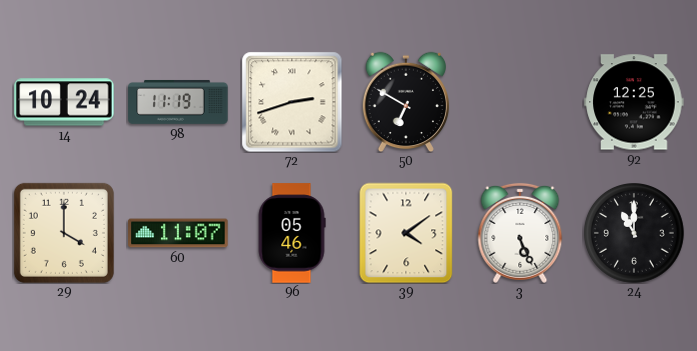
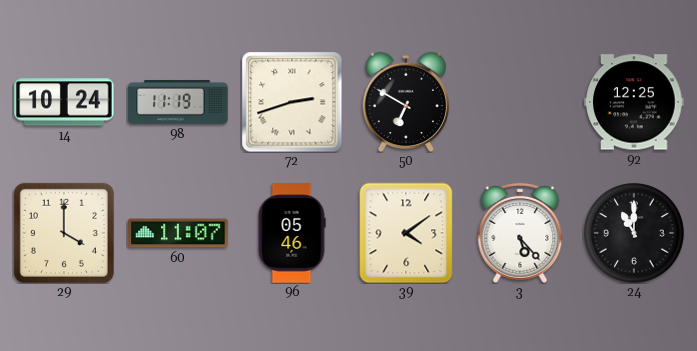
3: 5:26 -> 5:23
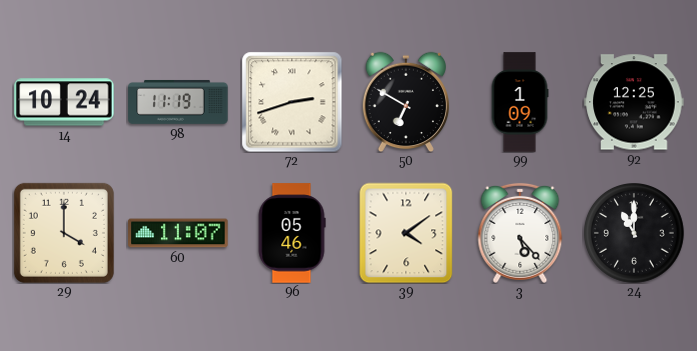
99: none -> 1:09
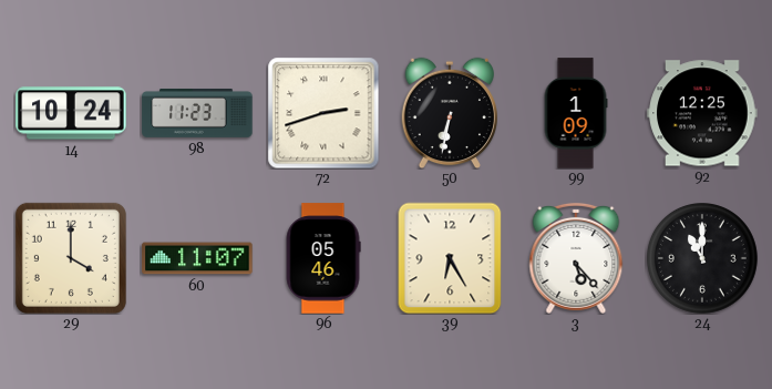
98: 11:19 -> 11:23
50: 6:50 -> 6:32
39: 4:09 -> 6:25
